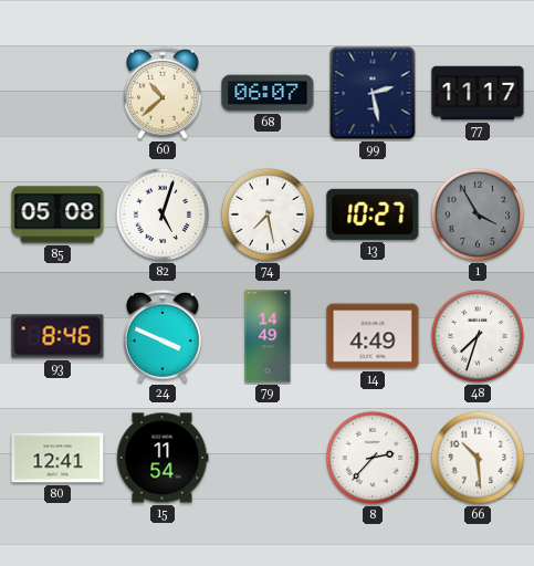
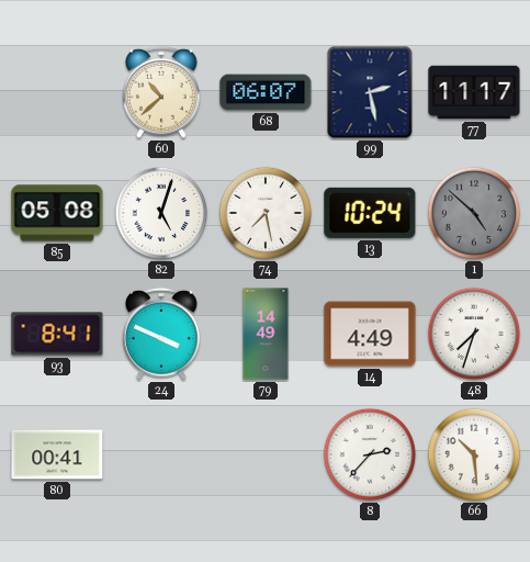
13: 10:27 -> 10:24
1: 3:55 -> 4:52
93: 8:46 -> 8:41
80: 12:41 -> 00:41
15: 11:54 -> none
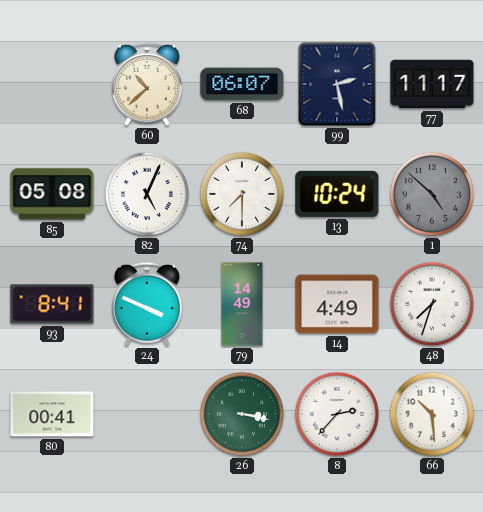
82: 5:03 -> 5:04
74: 7:28 -> 7:30
26: none -> 3:17
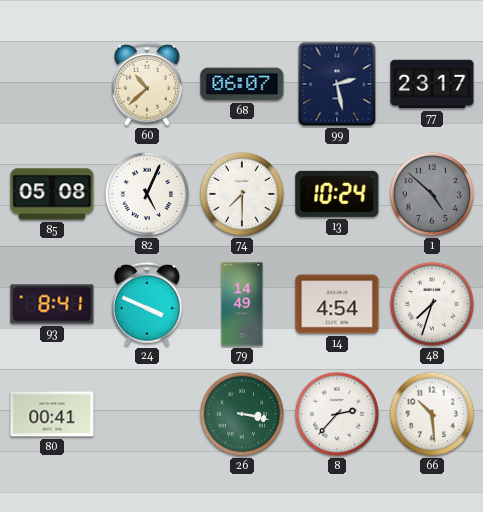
77: 11:17 -> 23:17
14: 4:49 -> 4:54
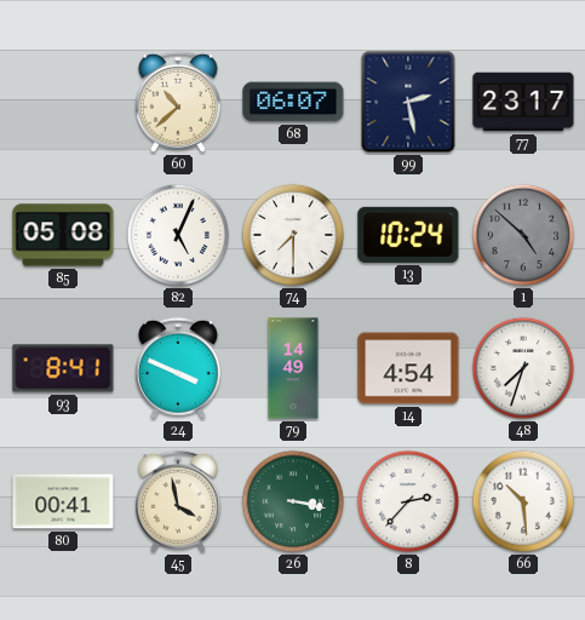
45: none -> 3:58
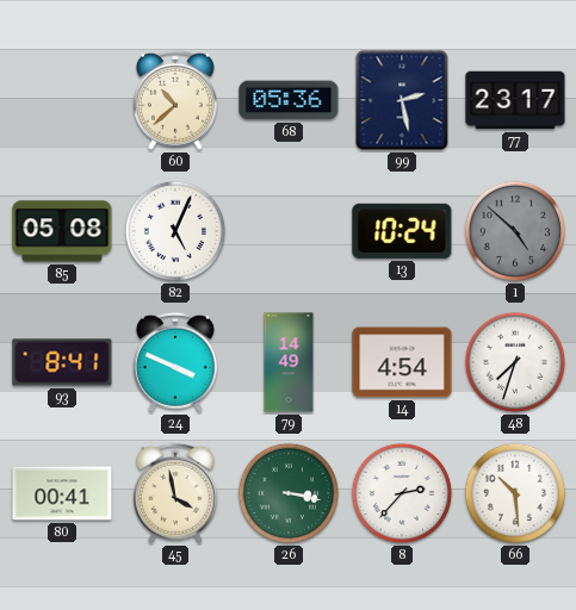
68: 06:07 -> 05:36
74: 7:30 -> none
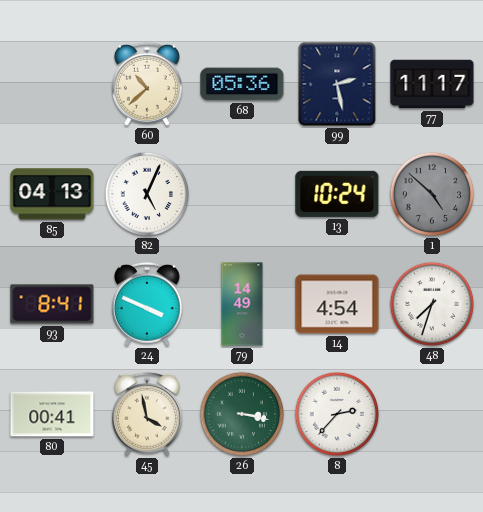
77: 23:17 -> 11:17
85: 05:08 -> 04:13
66: 10:29 -> none
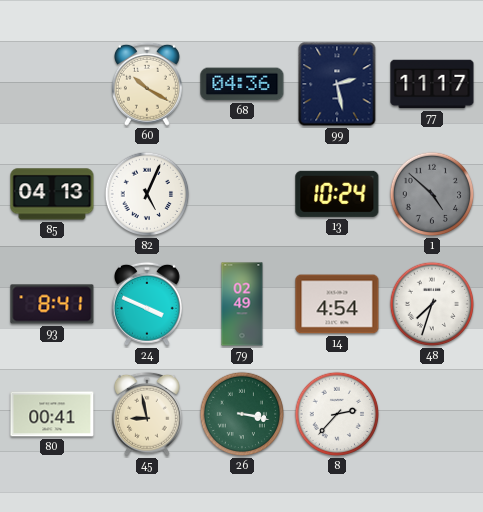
60: 10:38 -> 10:20
68: 05:36 -> 04:36
79: 14:49 -> 02:49
45: 3:58 -> 8:58
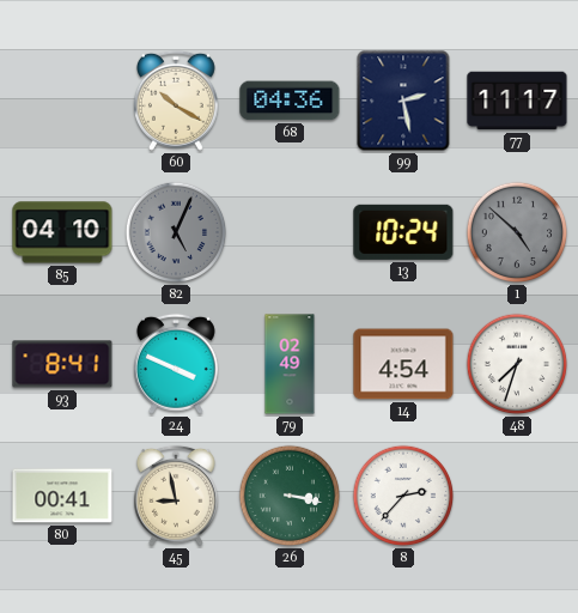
85: 04:13 -> 04:10
82 dial: white -> grey
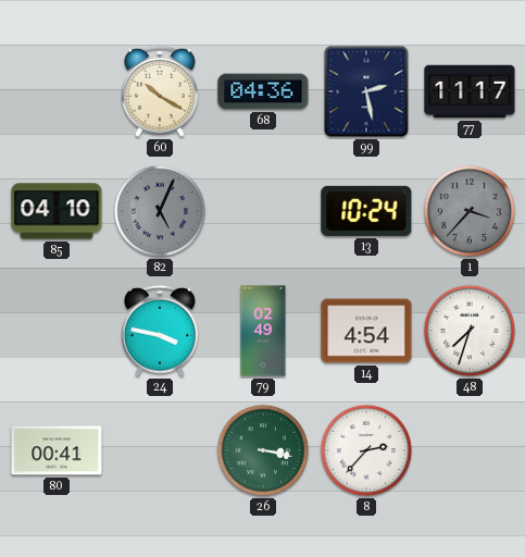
1: 4:52 -> 3:37
93: 8:41 -> none
24: 3:49 -> 3:47
45: 8:58 -> none
